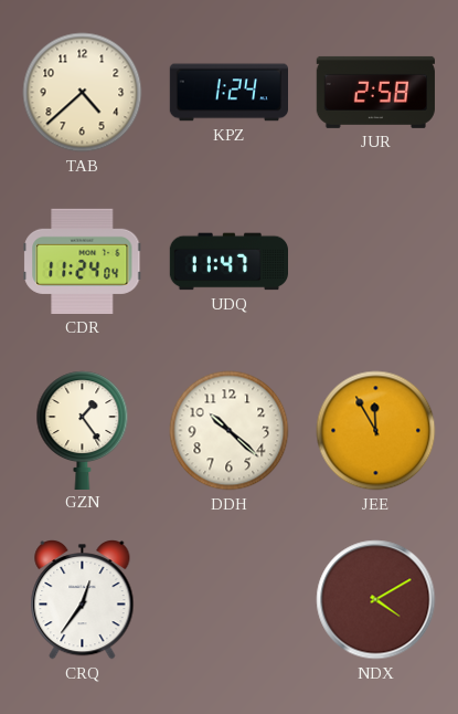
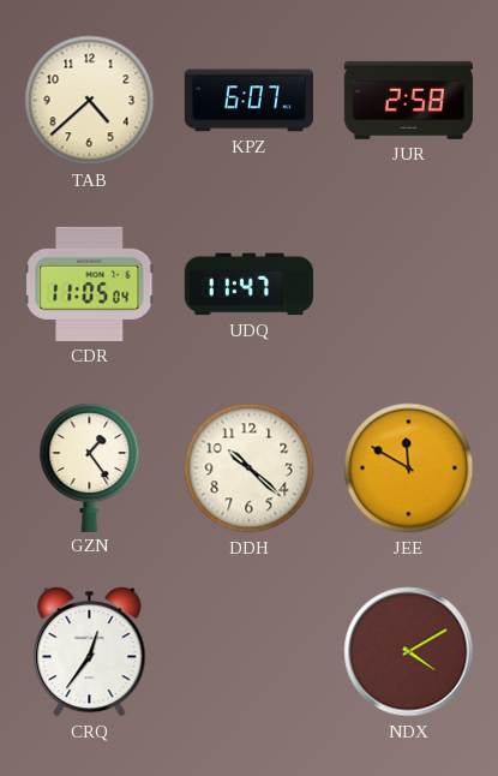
KPZ: 1:24 -> 6:07
CDR: 11:24 -> 11:05
JEE: 11:55 -> 11:50
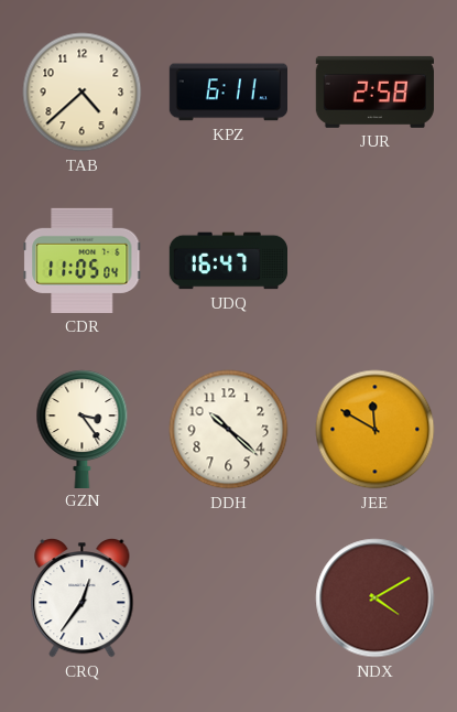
KPZ: 6:07 -> 6:11
UDQ: 11:47 -> 16:47
GZN: 1:24 -> 3:24
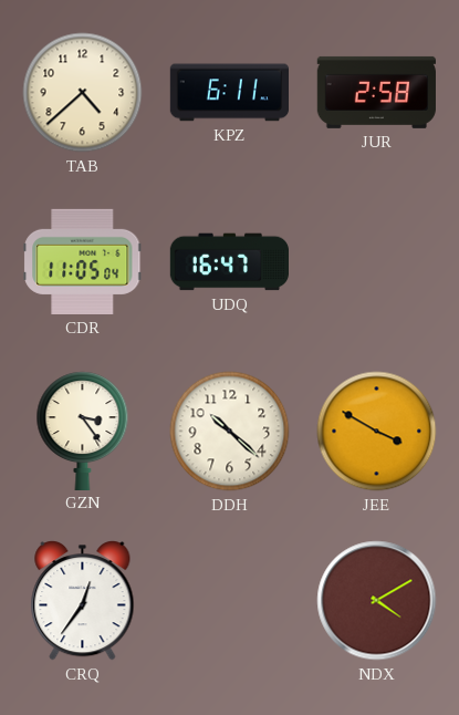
JEE: 11:50 -> 3:50
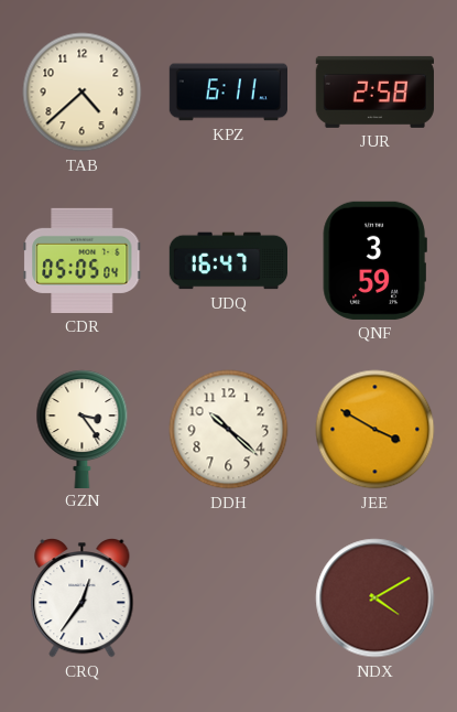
CDR: 11:05 -> 05:05
QNF: none -> 3:59
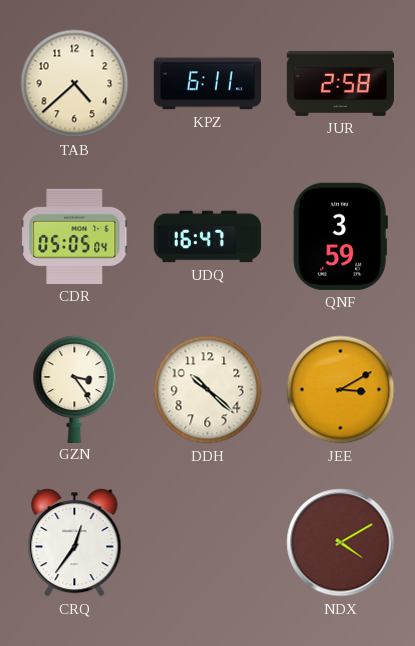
JEE: 3:50 -> 3:10
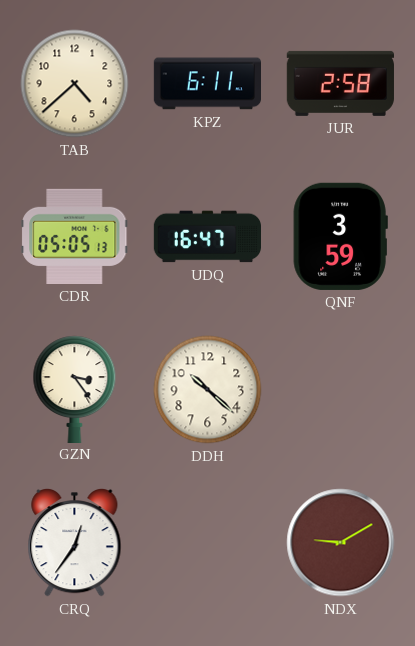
CDR: 05:05:04 -> 05:05:13
JEE: 3:10 -> none
NDX: 4:10 -> 9:10
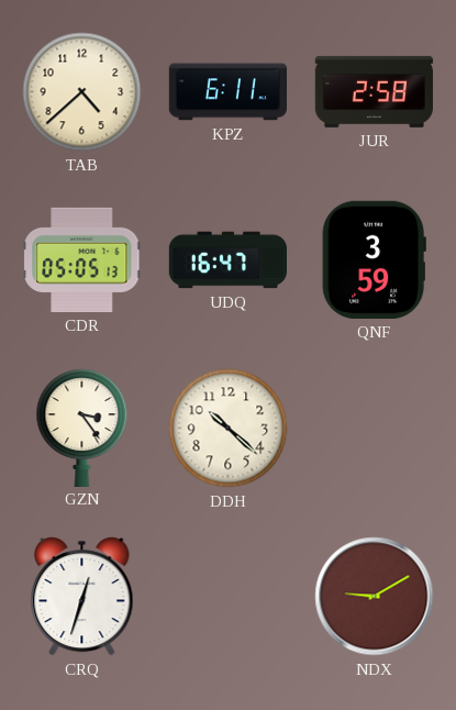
CRQ: 12:36 -> 12:33
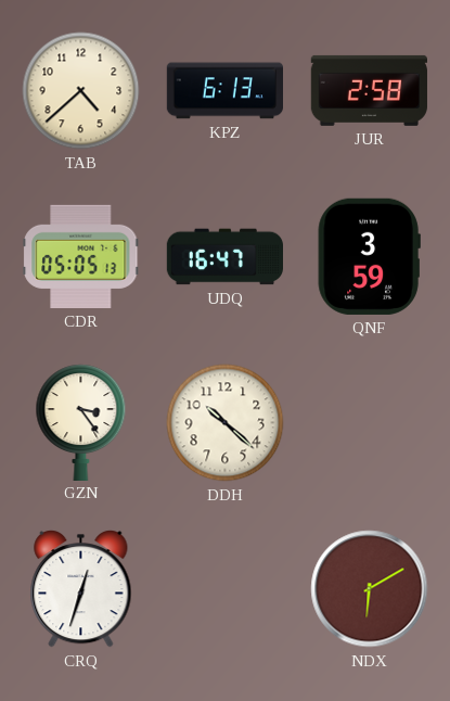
KPZ: 6:11 -> 6:13
NDX: 9:10 -> 6:10
